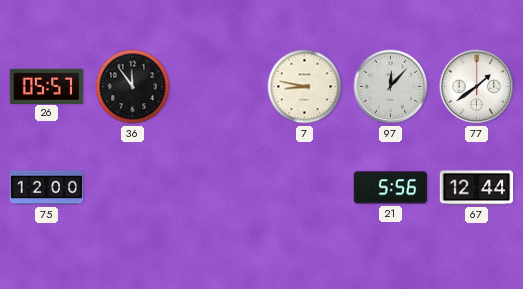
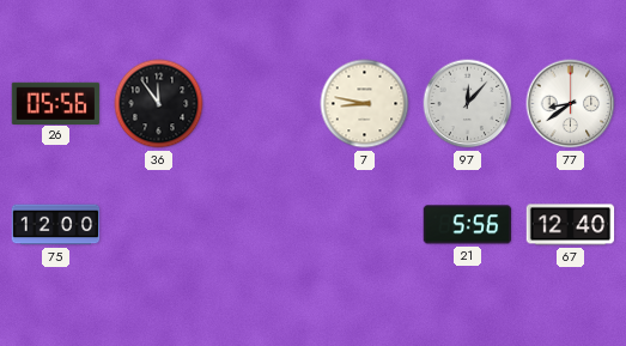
26: 05:57 -> 05:56
77: 1:39 -> 8:39
67: 12:44 -> 12:40
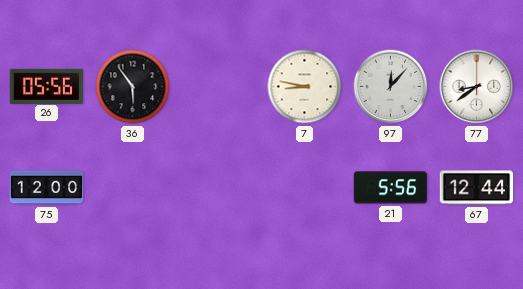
36: 11:54 -> 5:54
67: 12:40 -> 12:44
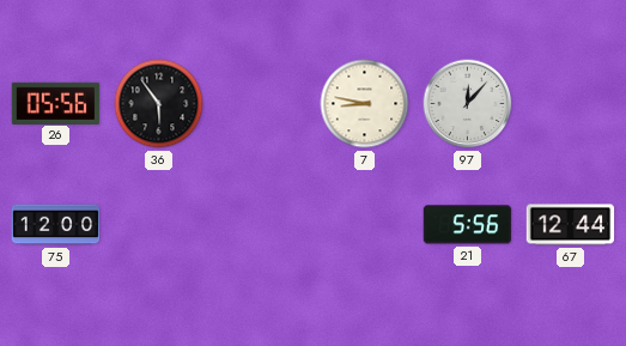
77: 8:39 -> none
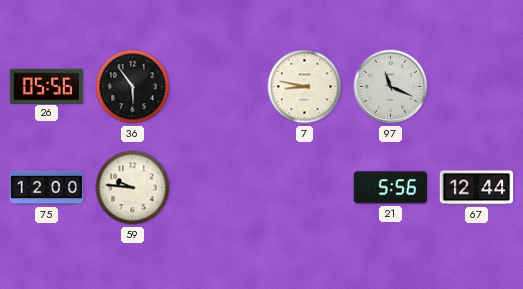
97: 12:07 -> 11:19
59: none -> 9:46
